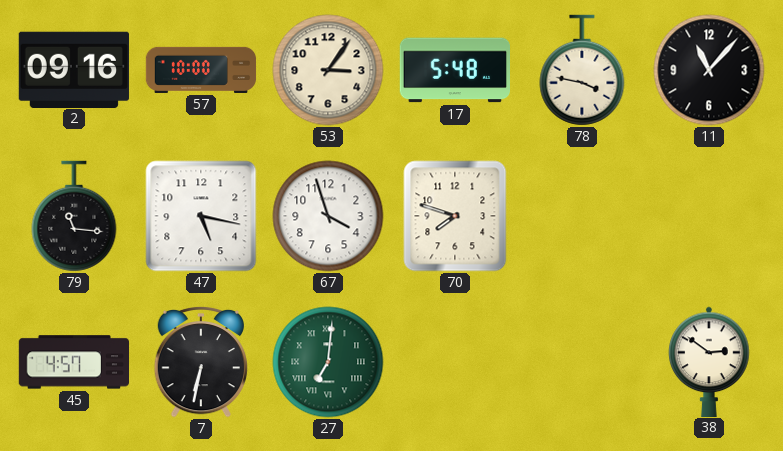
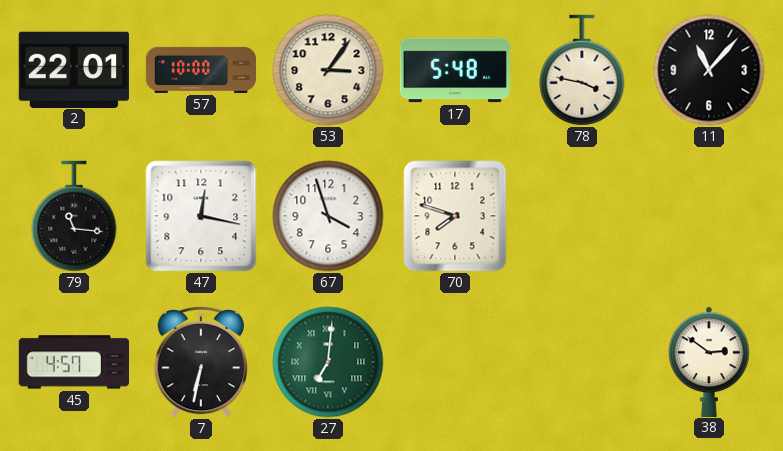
2: 09:16 -> 22:01
47: 5:17 -> 12:17
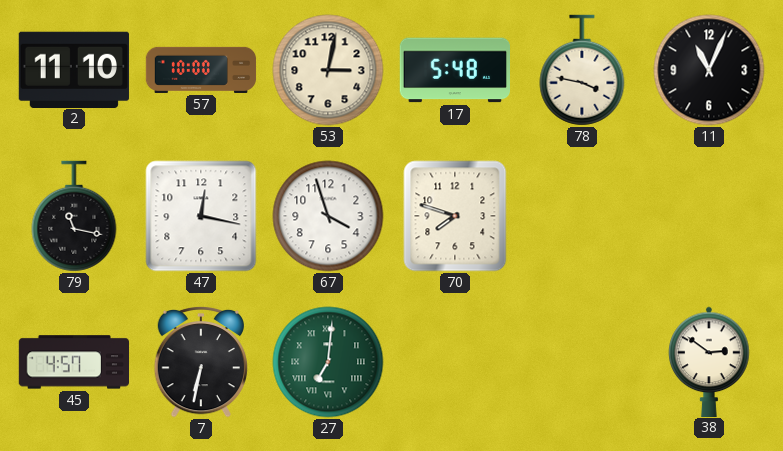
2: 22:01 -> 11:10
53: 3:06 -> 3:02
11: 11:07 -> 11:04
79: 11:16 -> 11:17
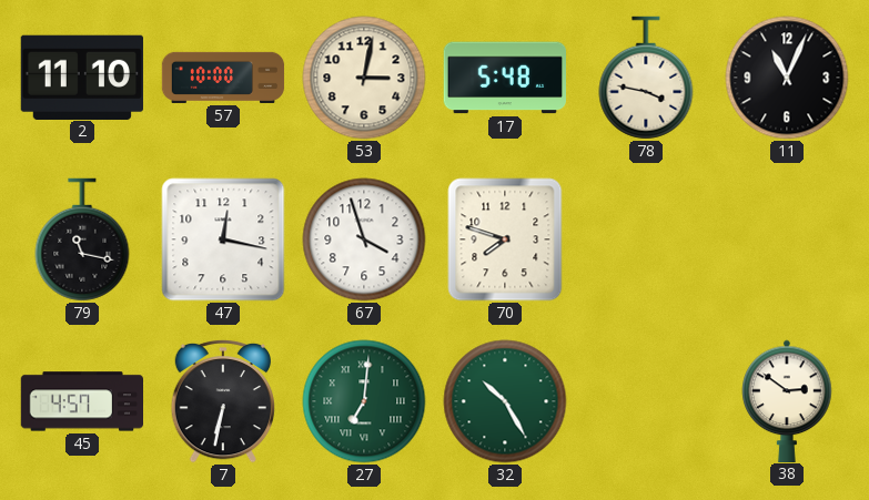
32: none -> 10:25
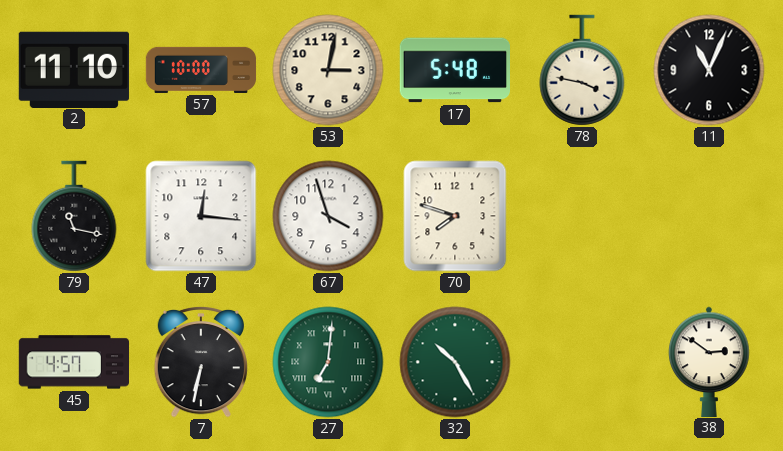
47: 12:17 -> 12:16
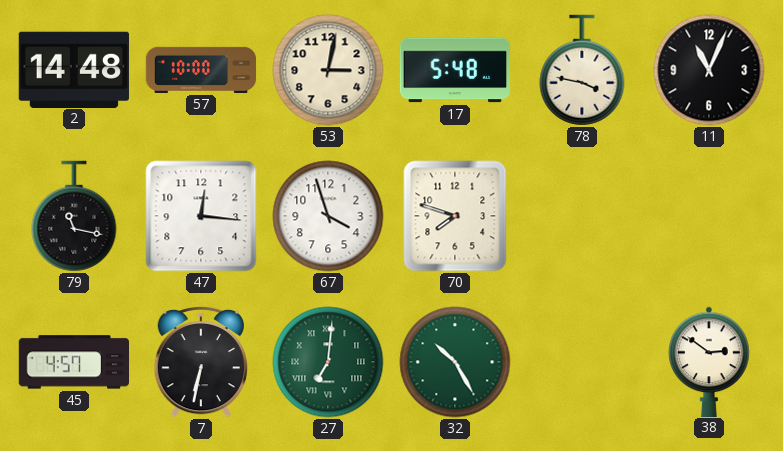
2: 11:10 -> 14:48
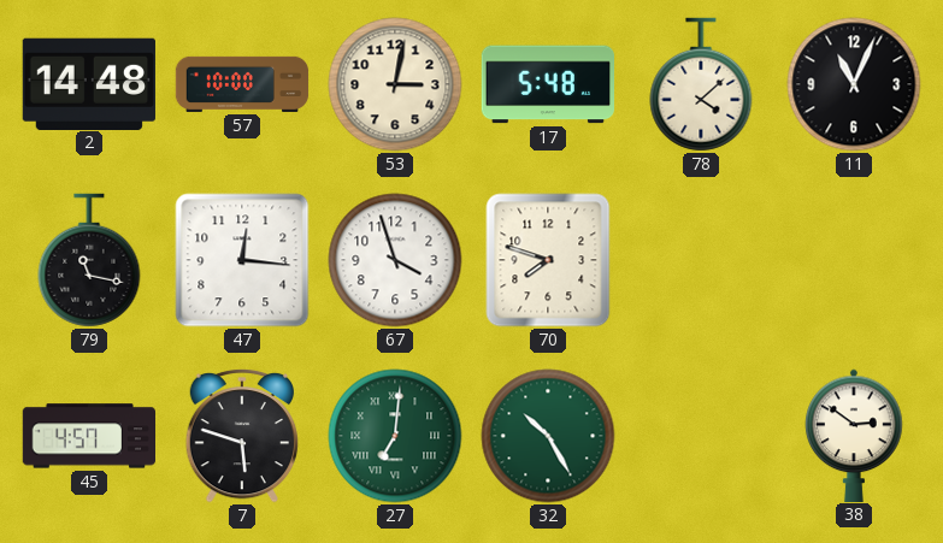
78: 3:47 -> 4:08
7: 6:32 -> 5:48
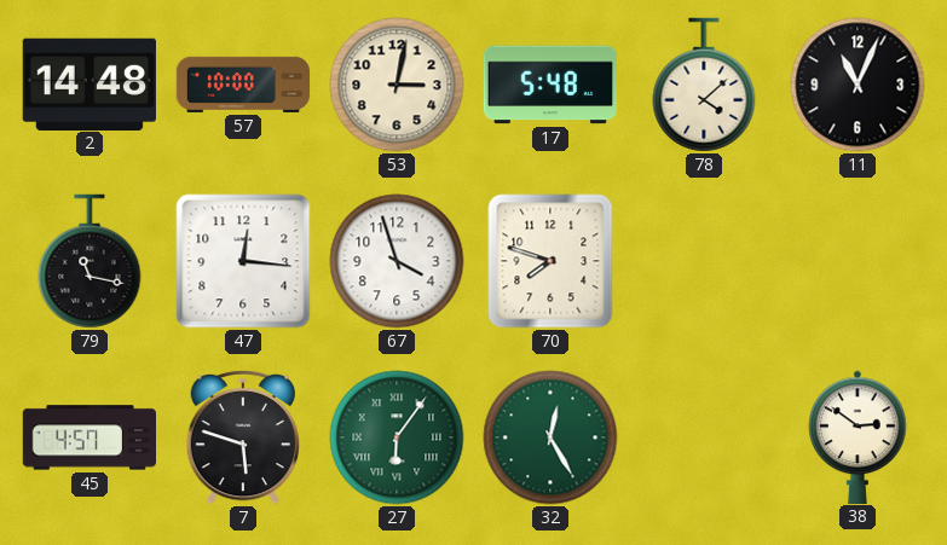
27: 7:01 -> 6:06
32: 10:25 -> 12:25
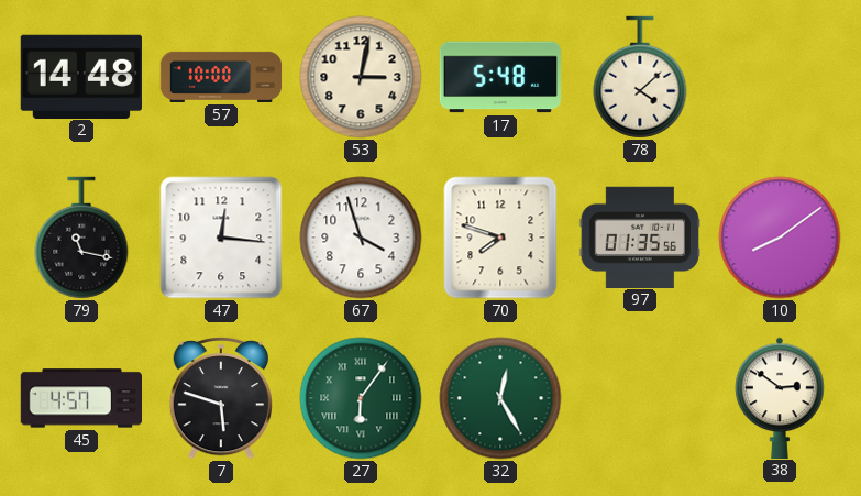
11: 11:04 -> none
97: none -> 01:35
10: none -> 8:09
